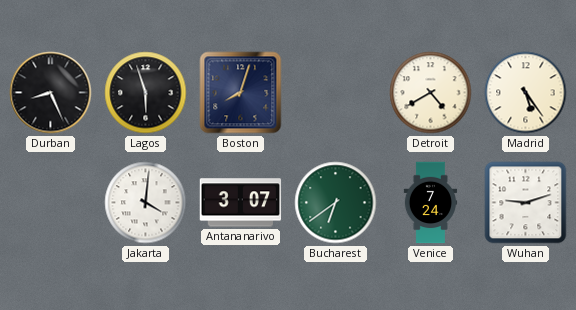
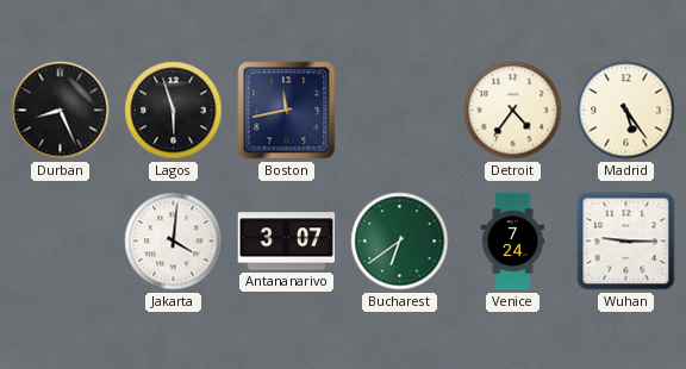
Boston: 8:03 -> 11:43
Detroit: 4:40 -> 4:36
Wuhan: 9:12 -> 9:15
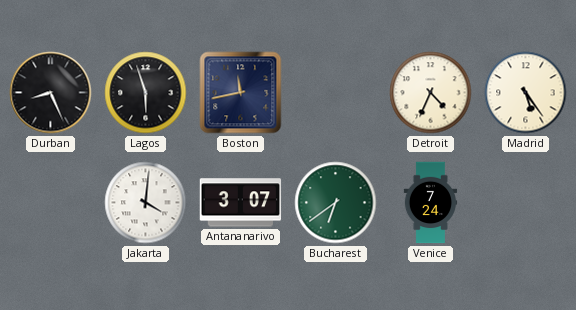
Detroit: 4:36 -> 4:34
Wuhan: 9:15 -> none
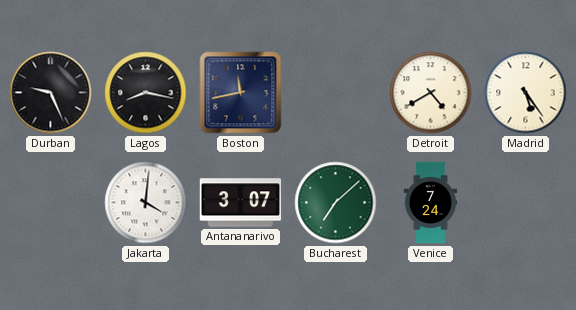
Durban: 8:26 -> 9:26
Lagos: 5:57 -> 8:17
Detroit: 4:34 -> 4:40
Bucharest: 6:39 -> 7:08
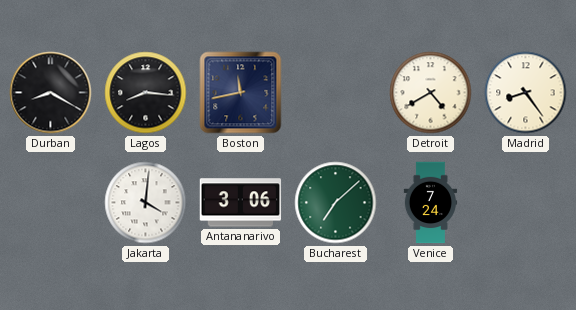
Durban: 9:26 -> 8:20
Lagos: 8:17 -> 8:16
Madrid: 5:24 -> 8:24
Antananarivo: 3:07 -> 3:06
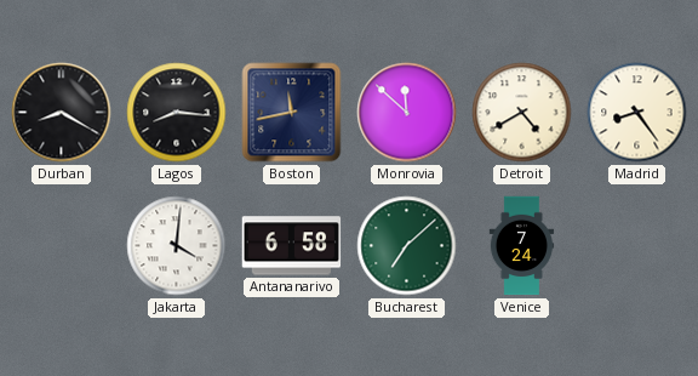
Monrovia: none -> 11:52
Antananarivo: 3:06 -> 6:58
